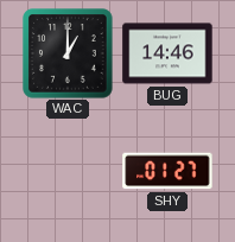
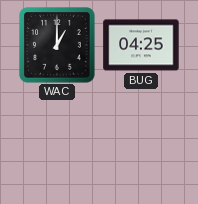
BUG: 14:46 -> 04:25
SHY: 01:27 -> none
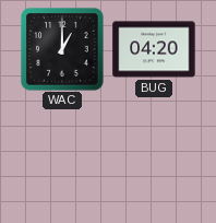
BUG: 04:25 -> 04:20
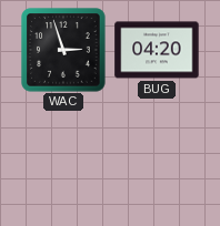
WAC: 1:00 -> 2:57
